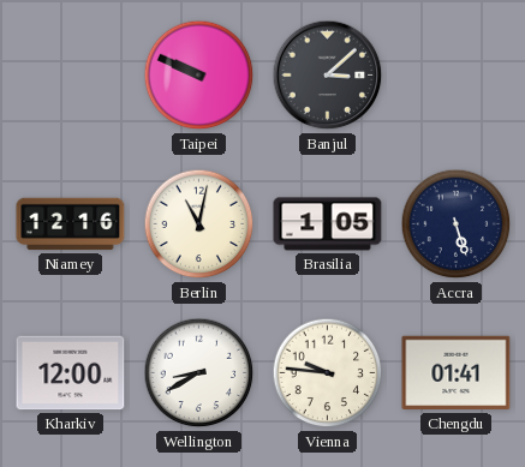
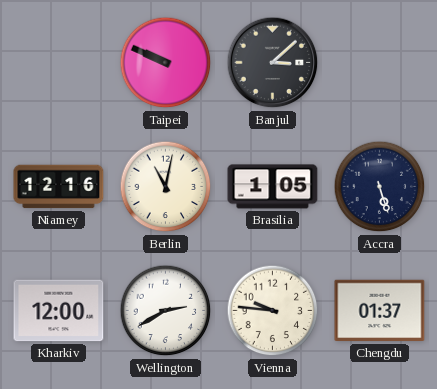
Wellington: 8:40 -> 2:40
Chengdu: 01:41 -> 01:37
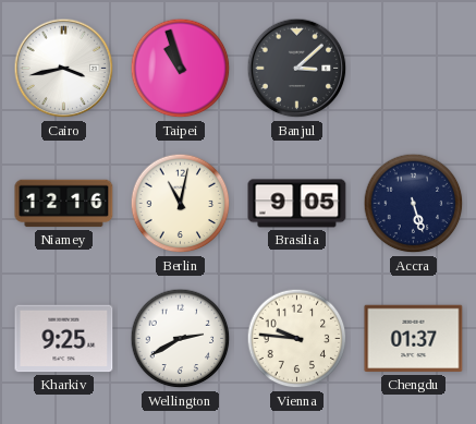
Cairo: none -> 3:43
Taipei: 9:49 -> 10:57
Brasilia: 1:05 -> 9:05
Kharkiv: 12:00 -> 9:25
